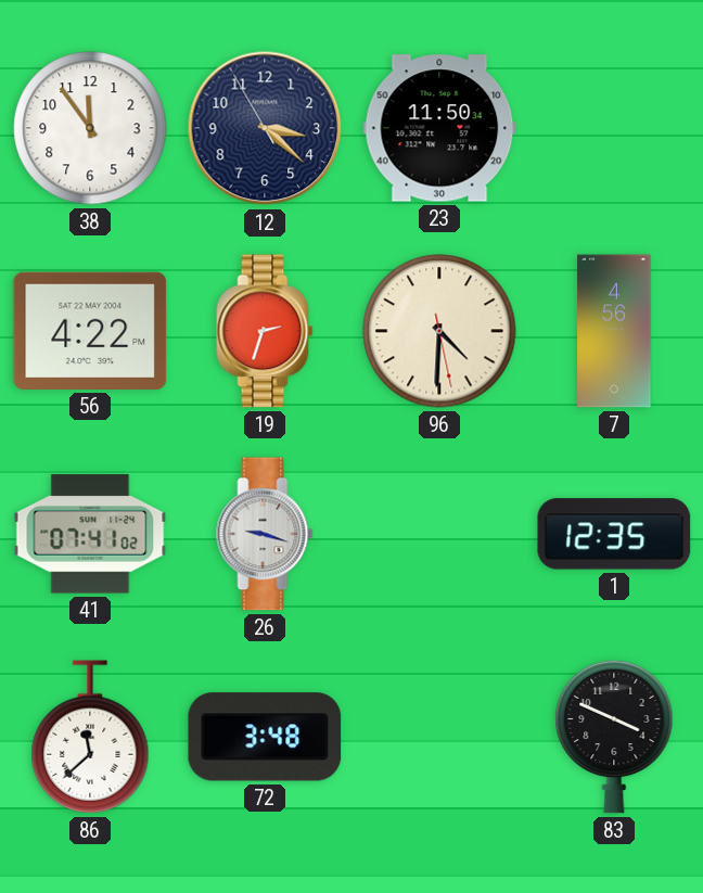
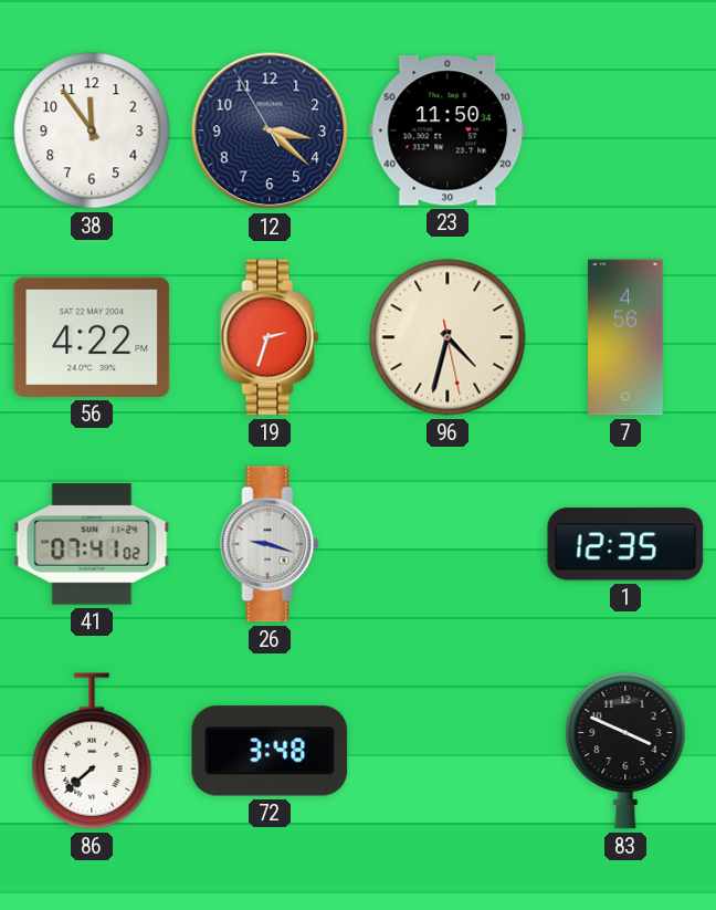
96: 4:30 -> 4:32
86: 11:38 -> 7:38
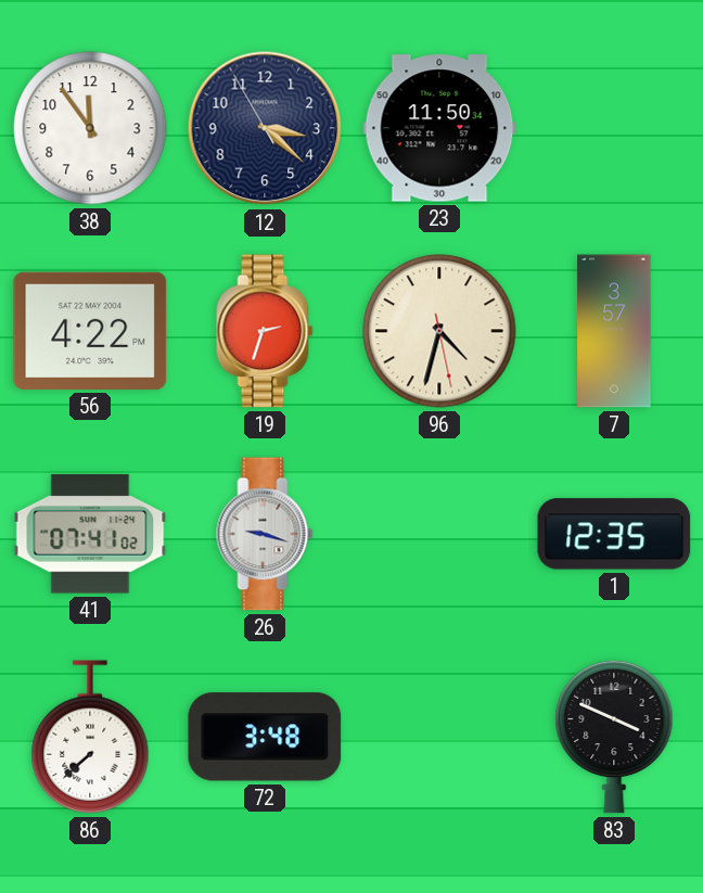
7: 4:56 -> 3:57
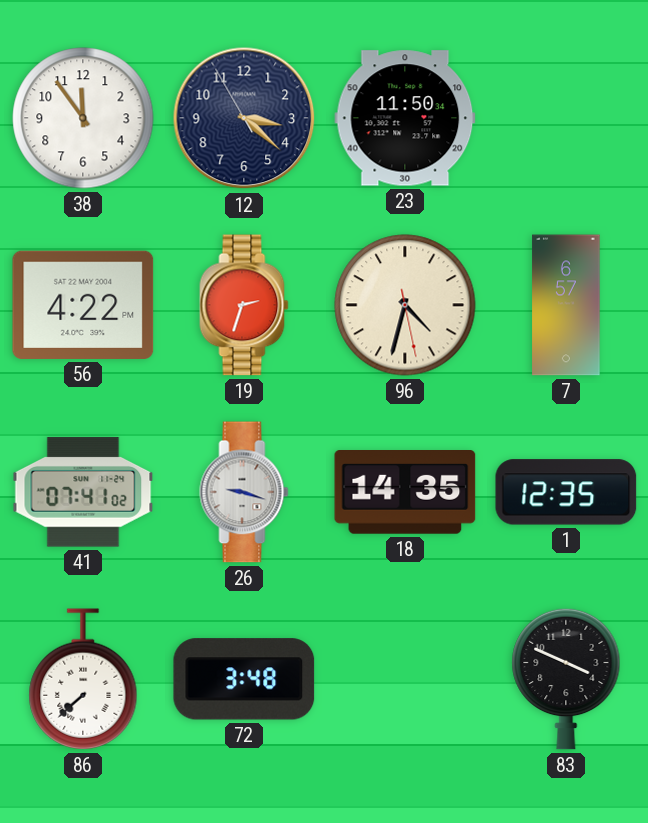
7: 3:57 -> 6:57
18: none -> 14:35
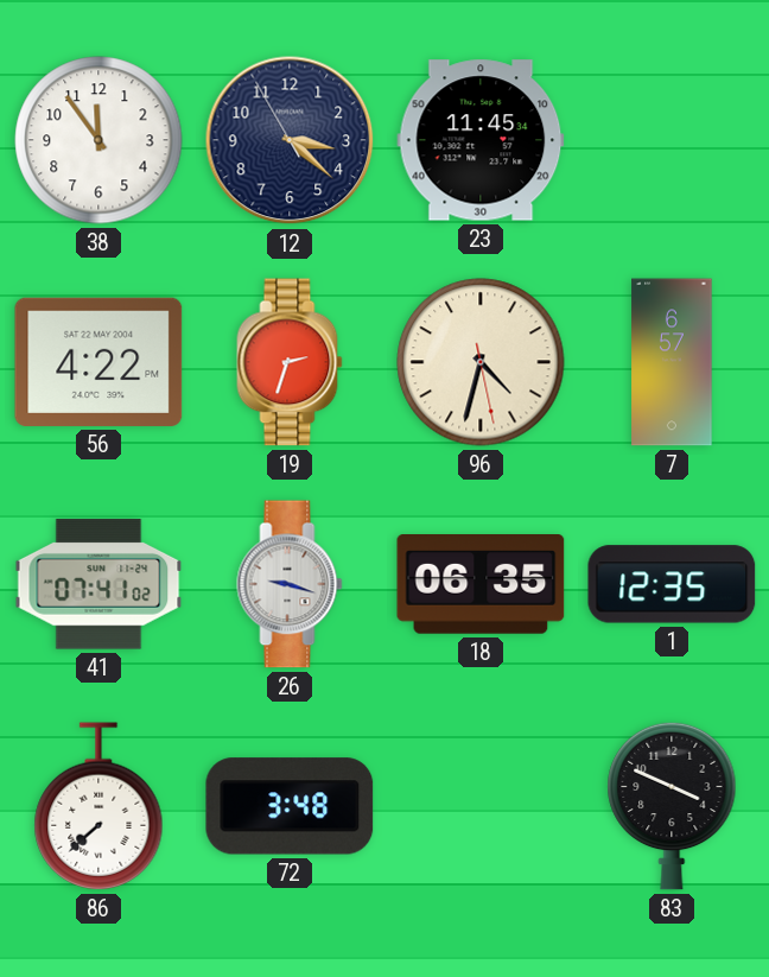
23: 11:50 -> 11:45
18: 14:35 -> 06:35
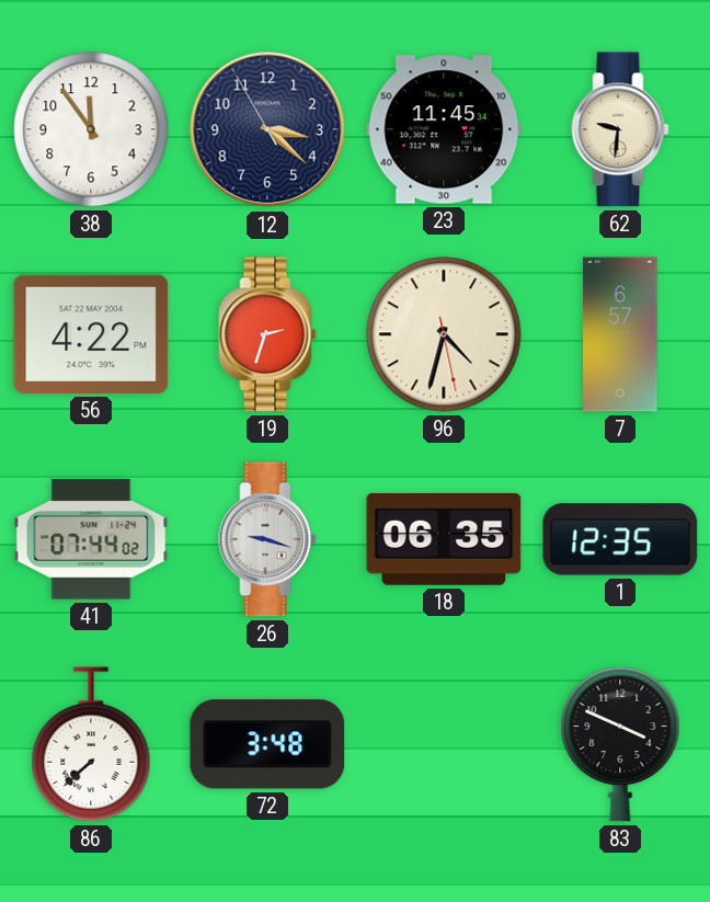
62: none -> 9:31
41: 07:41 -> 07:44
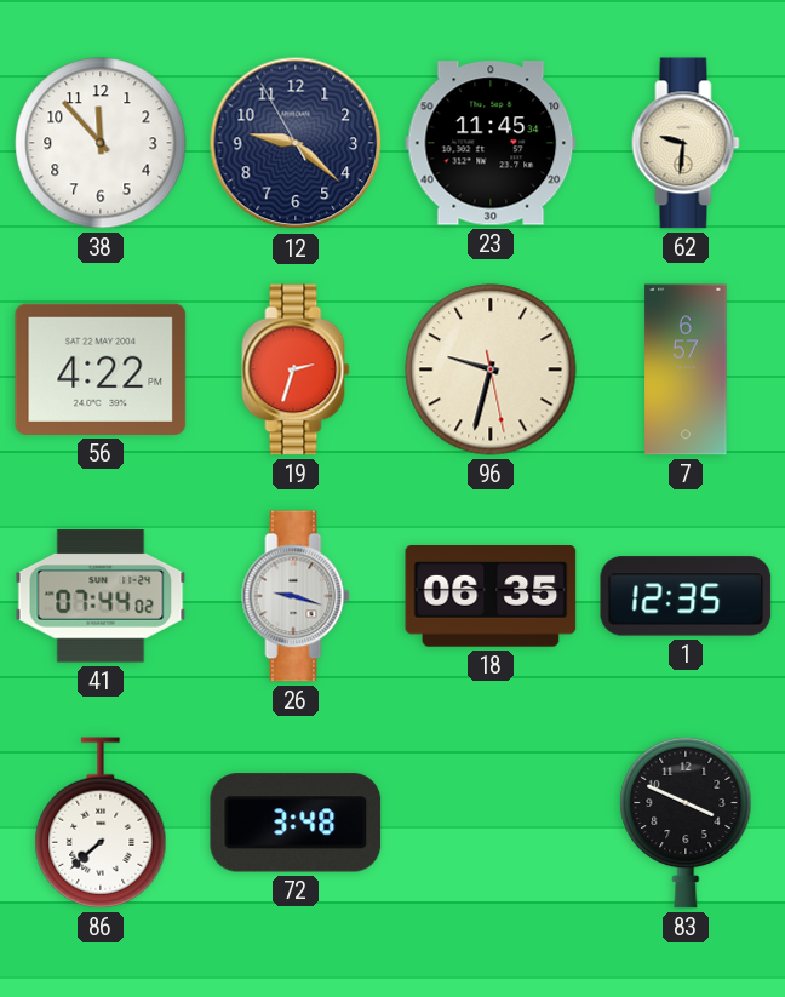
38: 11:54 -> 11:53
12: 3:21 -> 9:21
96: 4:32 -> 9:32
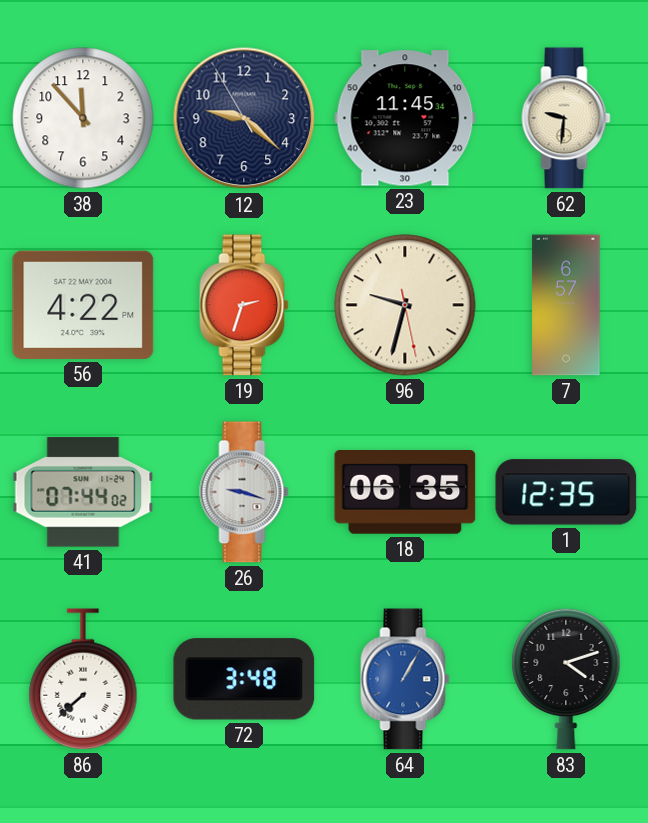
64: none -> 1:05
83: 3:49 -> 4:12
